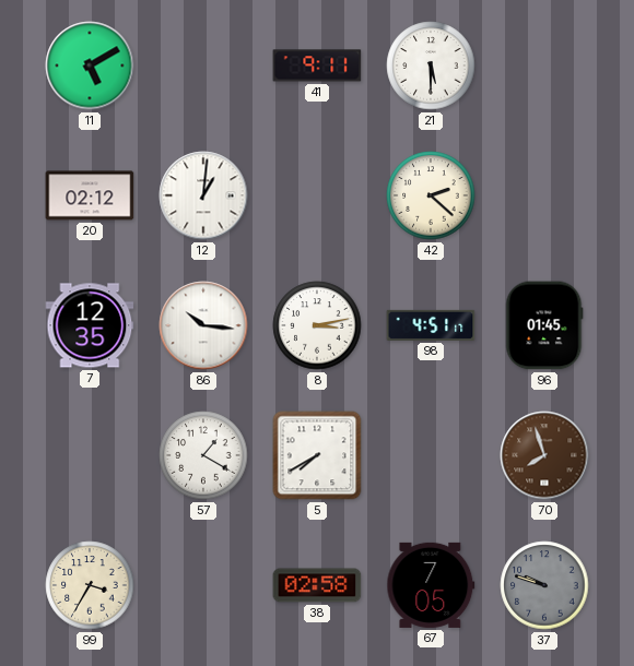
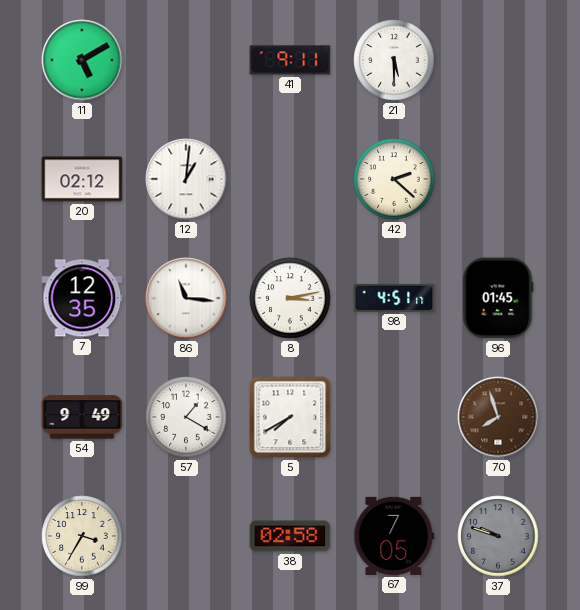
86: 10:16 -> 11:16
54: none -> 9:49
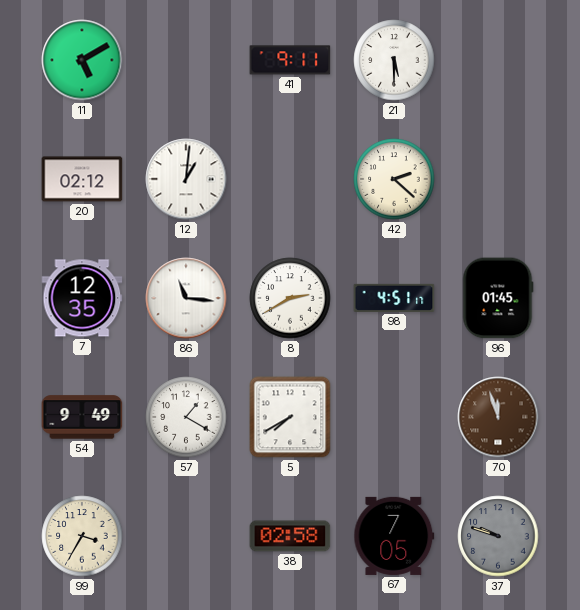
8: 3:13 -> 2:40
70: 7:57 -> 11:57
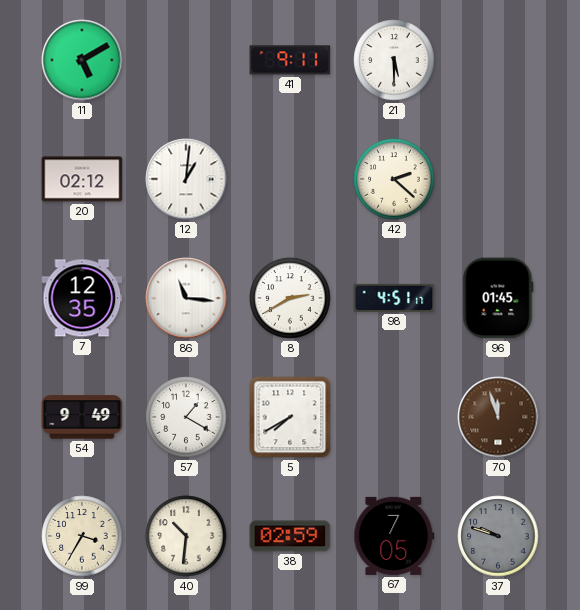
40: none -> 10:31
38: 02:58 -> 02:59
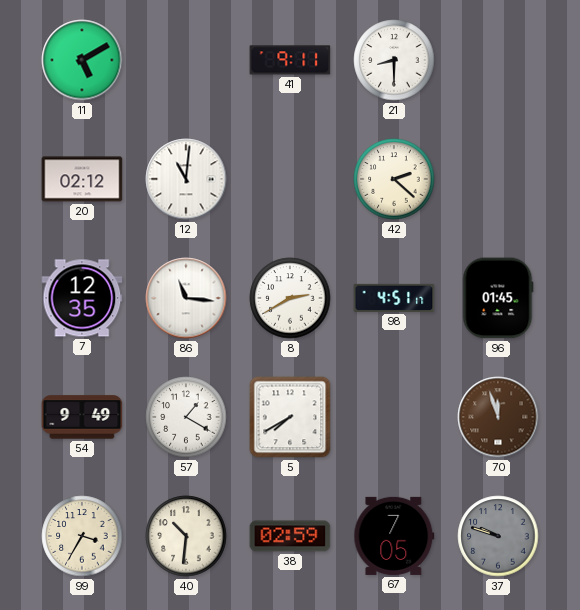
21: 5:30 -> 8:30
12: 1:01 -> 11:01
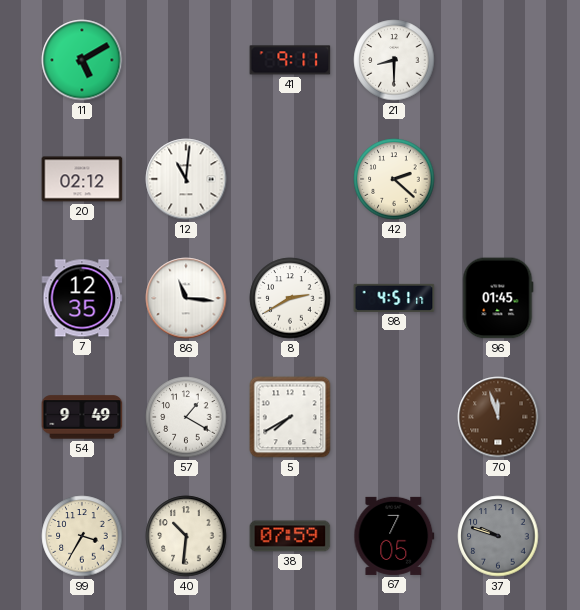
38: 02:59 -> 07:59
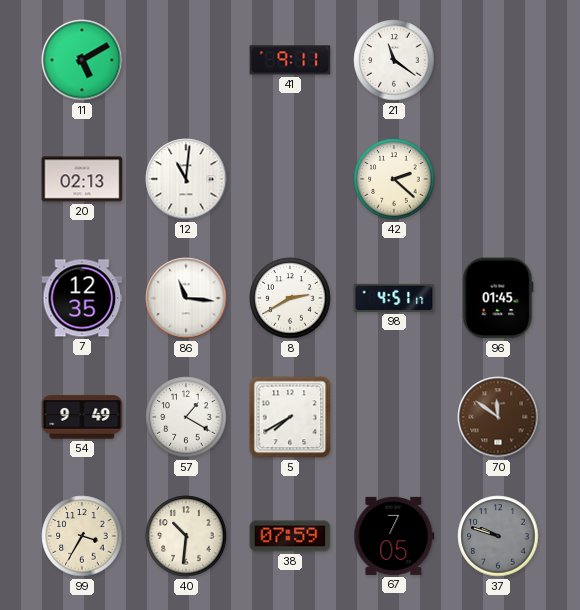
21: 8:30 -> 11:21
20: 02:12 -> 02:13
70: 11:57 -> 11:51
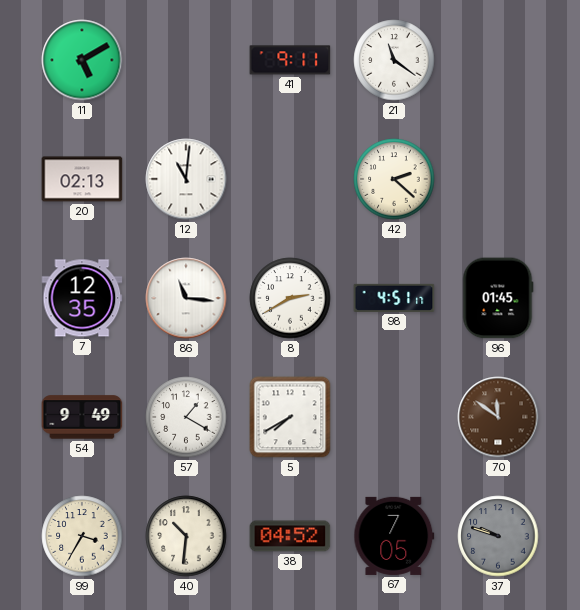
38: 07:59 -> 04:52
